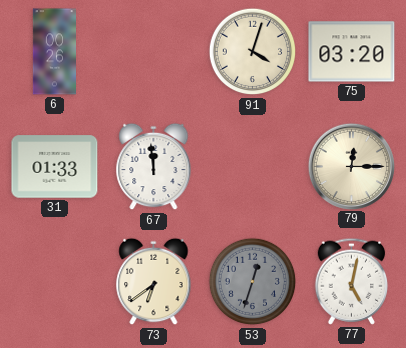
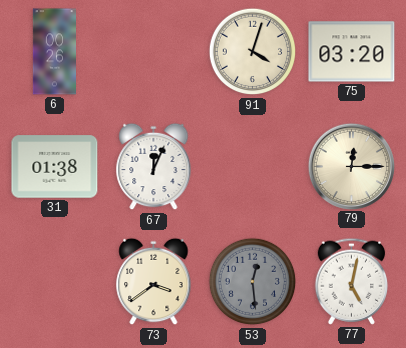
31: 01:33 -> 01:38
67: 11:59 -> 12:04
73: 6:39 -> 3:39
53: 12:33 -> 12:29
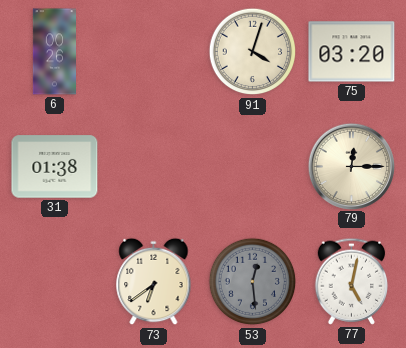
67: 12:04 -> none
73: 3:39 -> 6:39
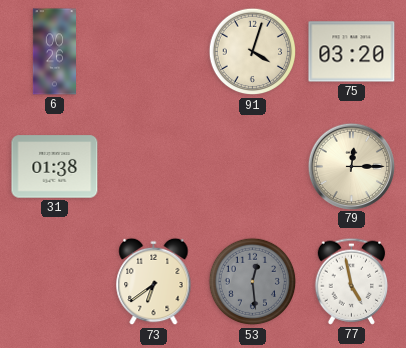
77: 5:02 -> 4:58
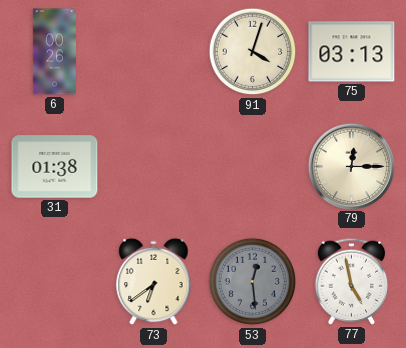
75: 03:20 -> 03:13
